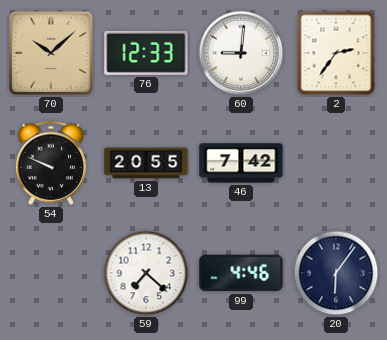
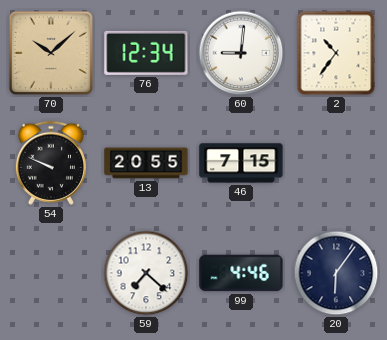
76: 12:33 -> 12:34
2: 2:36 -> 10:36
46: 7:42 -> 7:15
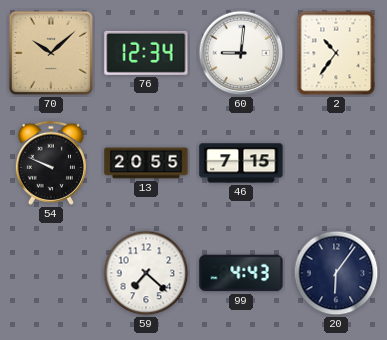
99: 4:46 -> 4:43
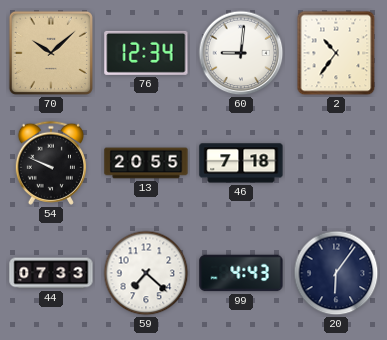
46: 7:15 -> 7:18
44: none -> 07:33
